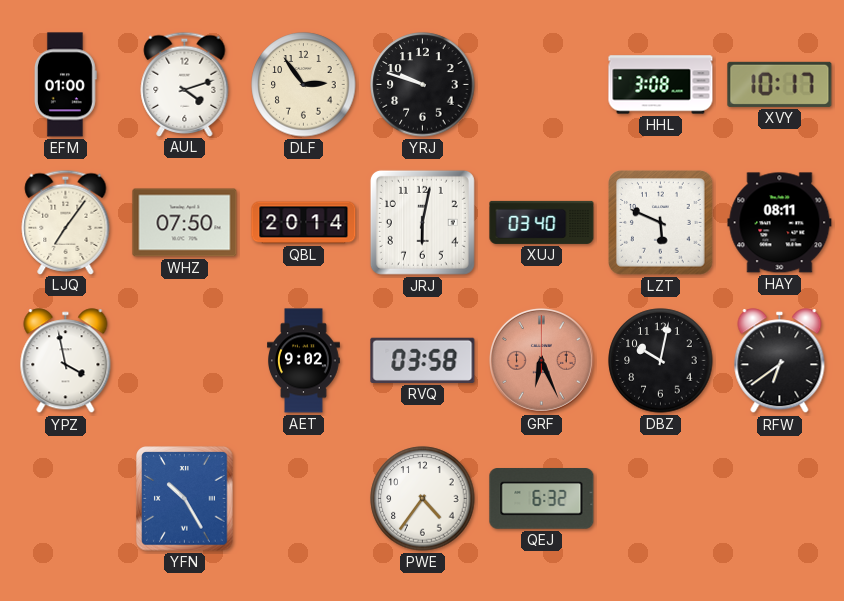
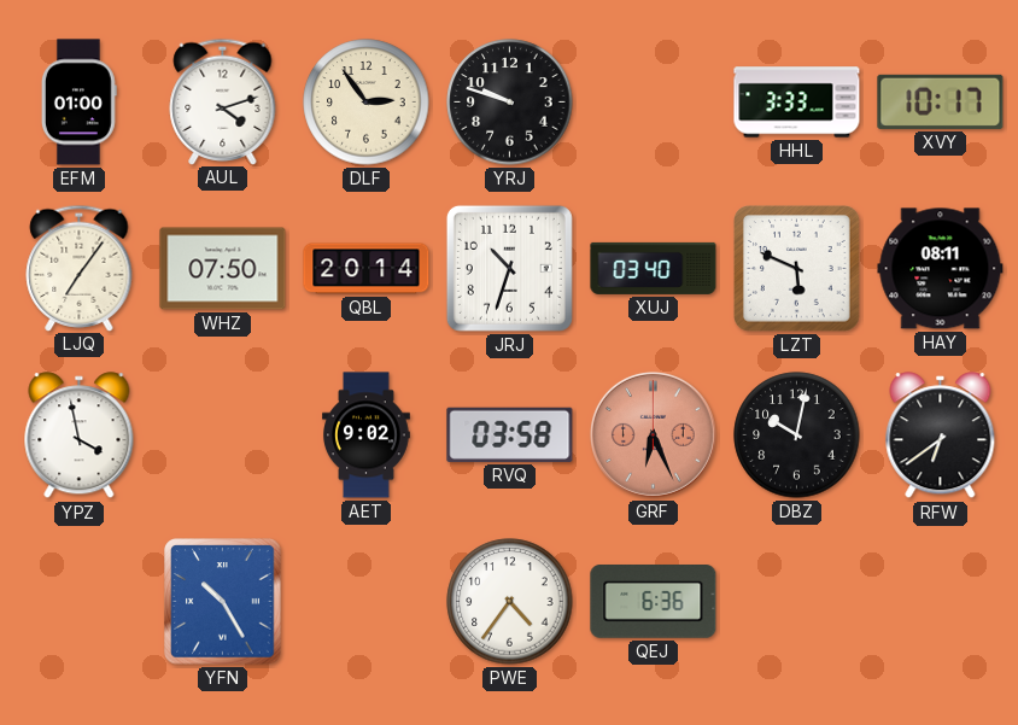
HHL: 3:08 -> 3:33
JRJ: 6:02 -> 10:33
QEJ: 6:32 -> 6:36
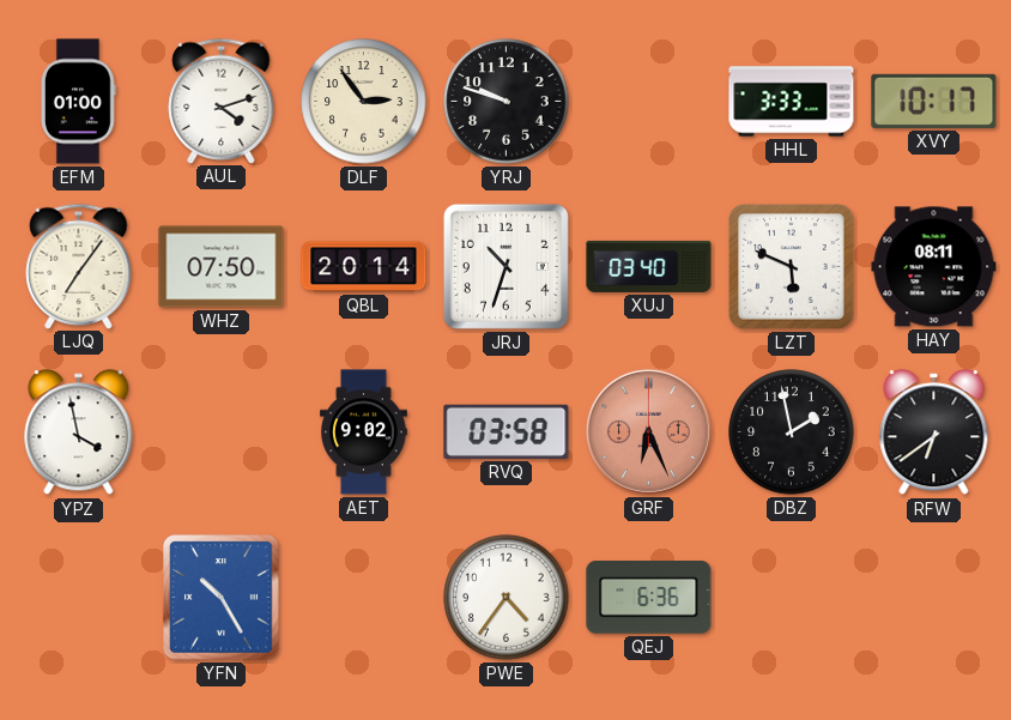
DBZ: 10:02 -> 1:58
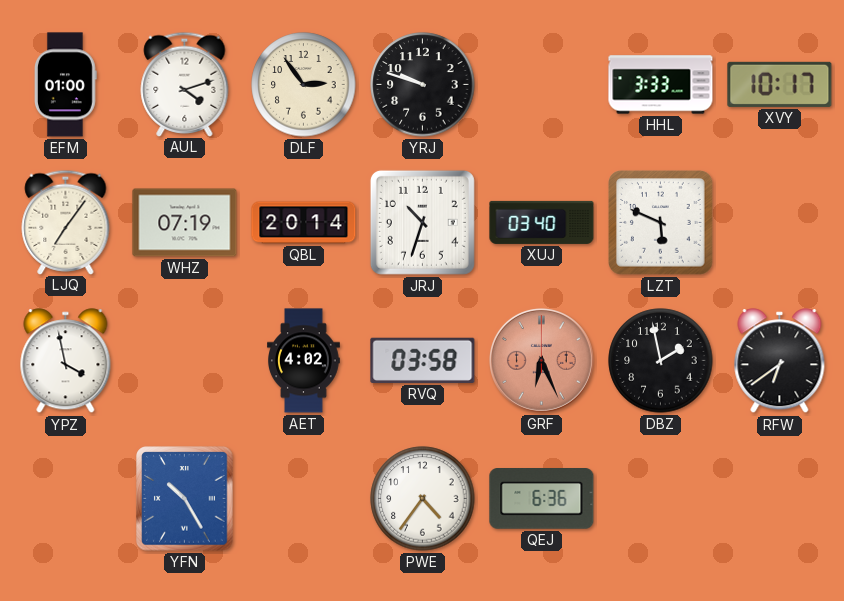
WHZ: 07:50 -> 07:19
HAY: 08:11 -> none
AET: 9:02 -> 4:02
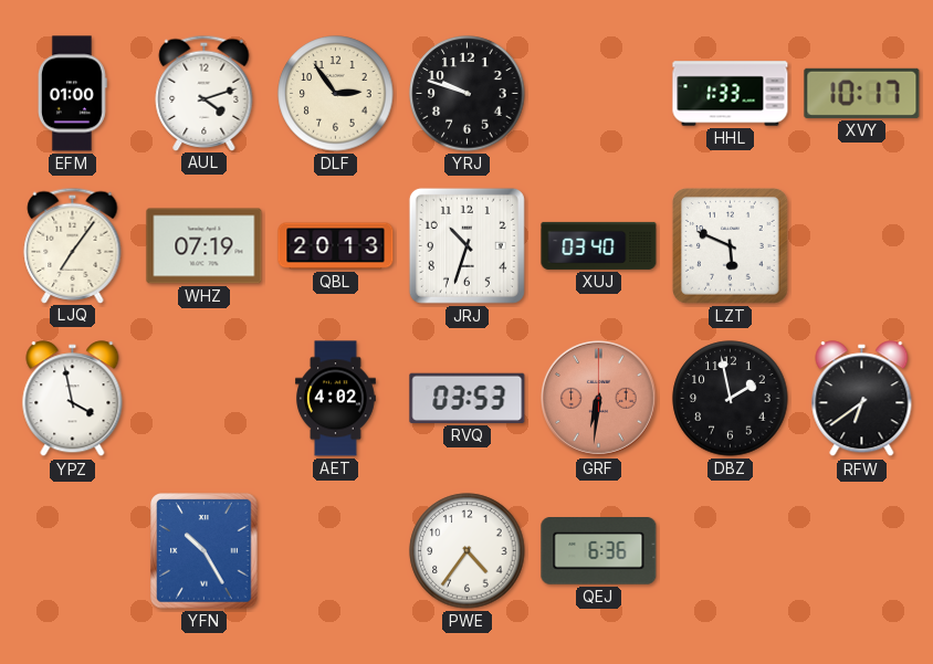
HHL: 3:33 -> 1:33
QBL: 20:14 -> 20:13
RVQ: 03:58 -> 03:53
GRF: 6:26 -> 6:31
